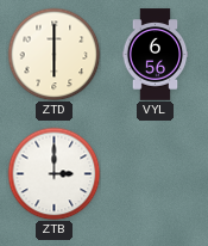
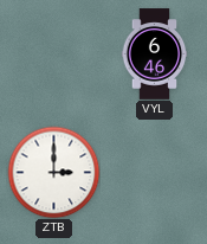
ZTD: 6:00 -> none
VYL: 6:56 -> 6:46
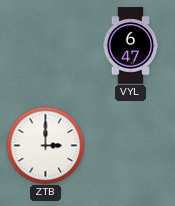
VYL: 6:46 -> 6:47
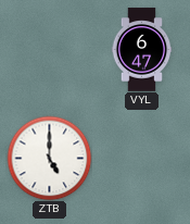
ZTB: 3:00 -> 5:00
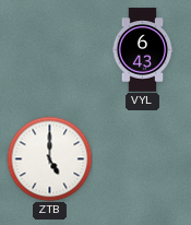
VYL: 6:47 -> 6:43
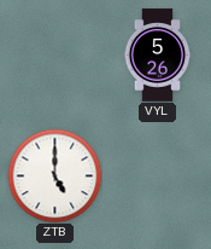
VYL: 6:43 -> 5:26
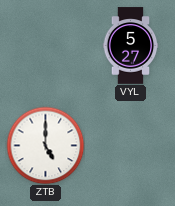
VYL: 5:26 -> 5:27
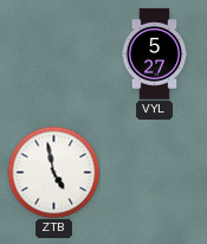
ZTB: 5:00 -> 4:58
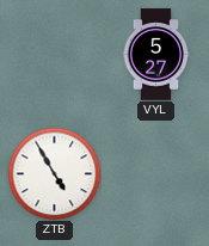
ZTB: 4:58 -> 4:55
